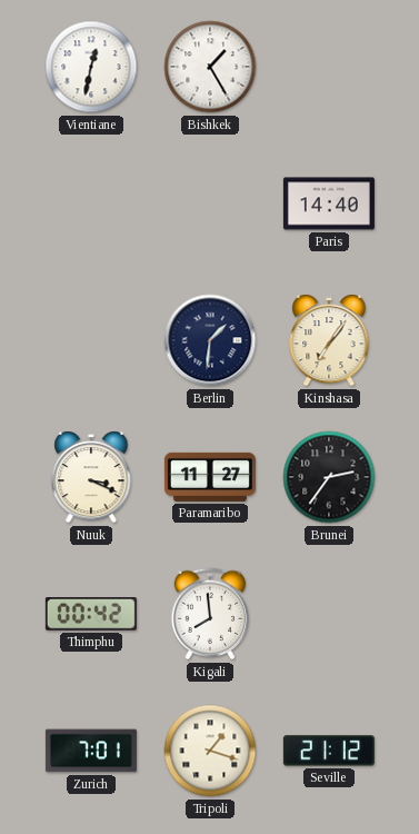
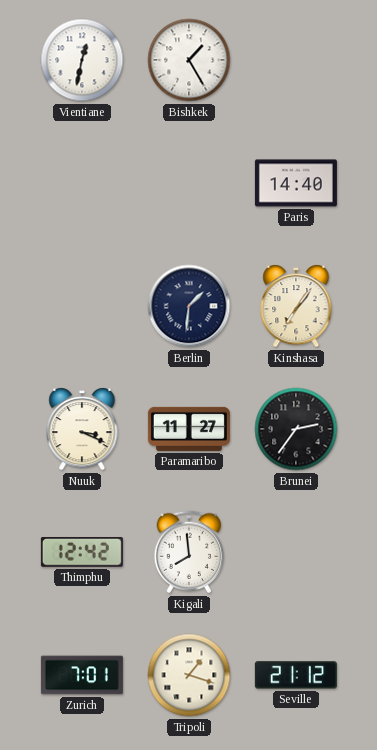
Thimphu: 00:42 -> 12:42
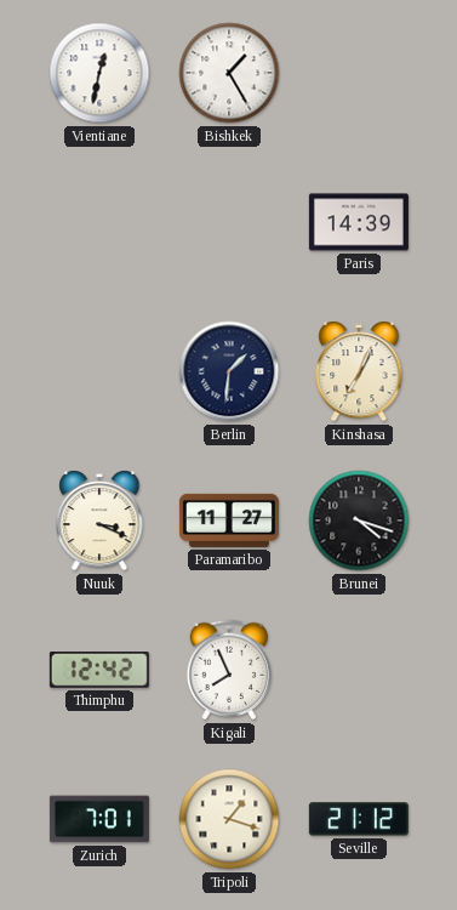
Paris: 14:40 -> 14:39
Kinshasa: 7:06 -> 7:04
Brunei: 2:36 -> 4:18
Kigali: 7:59 -> 7:56
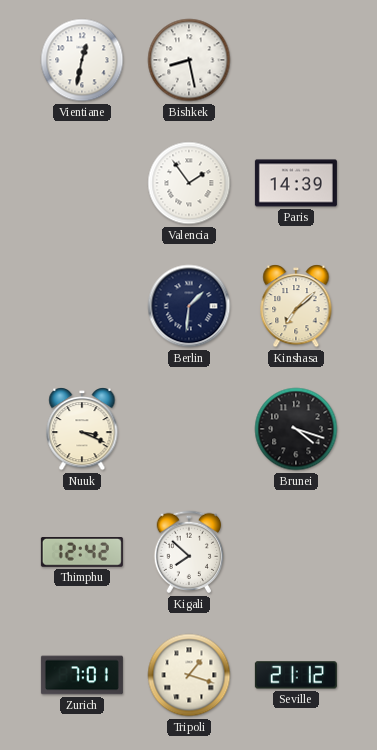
Bishkek: 1:25 -> 8:28
Valencia: none -> 1:54
Kinshasa: 7:04 -> 7:08
Paramaribo: 11:27 -> none
Kigali: 7:56 -> 7:52
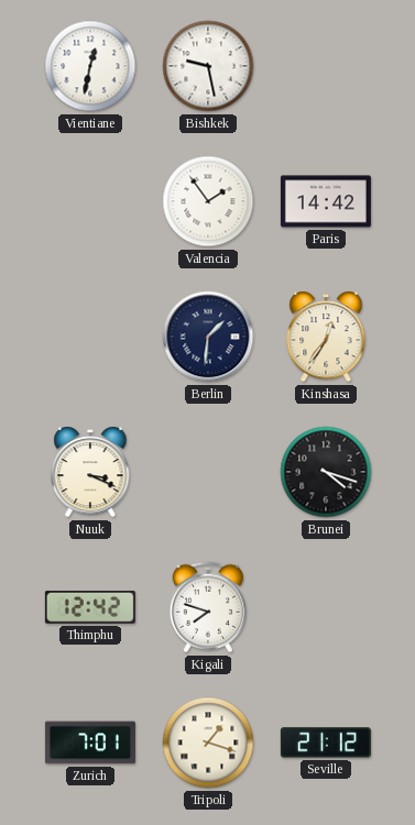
Bishkek: 8:28 -> 9:28
Paris: 14:39 -> 14:42
Kinshasa: 7:08 -> 12:36
Kigali: 7:52 -> 7:48
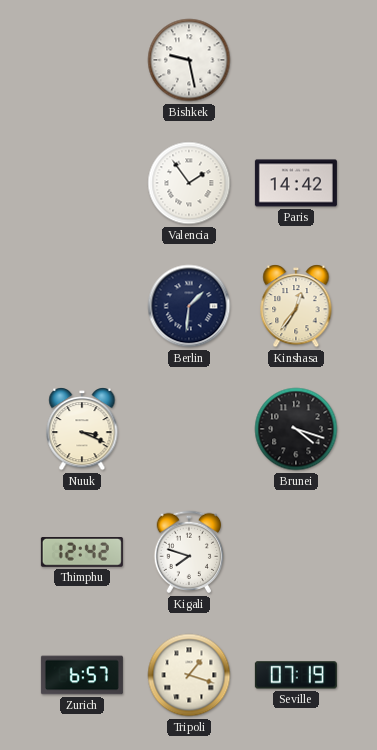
Vientiane: 12:32 -> none
Zurich: 7:01 -> 6:57
Seville: 21:12 -> 07:19
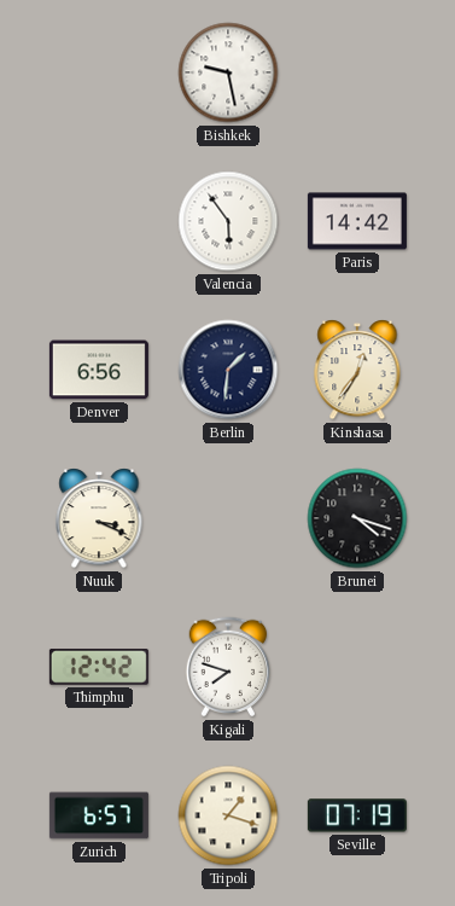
Valencia: 1:54 -> 5:54
Denver: none -> 6:56
